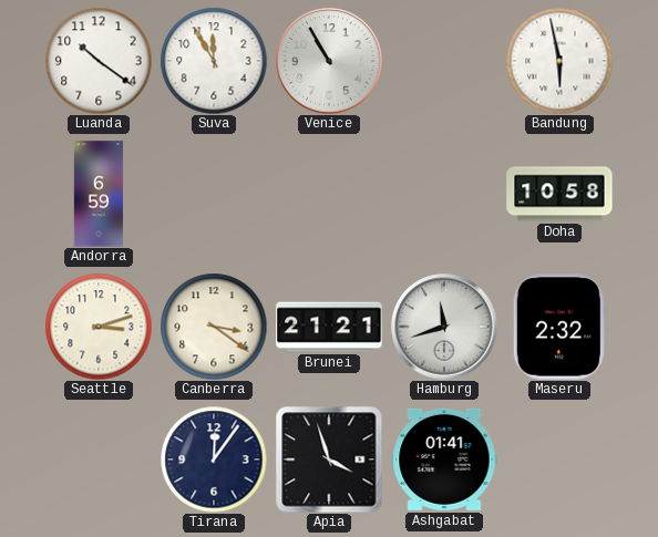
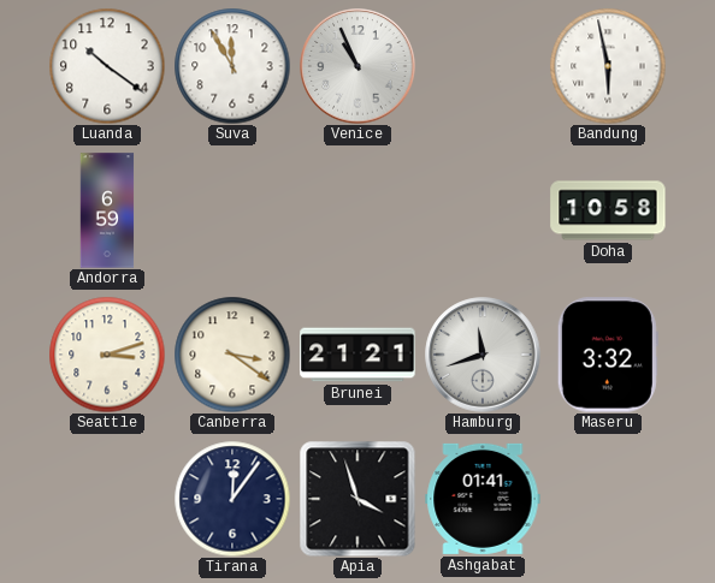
Venice: 10:55 -> 10:56
Maseru: 2:32 -> 3:32
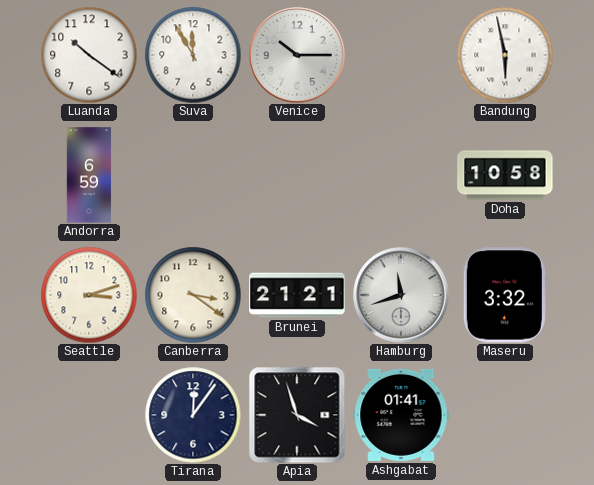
Venice: 10:56 -> 10:15
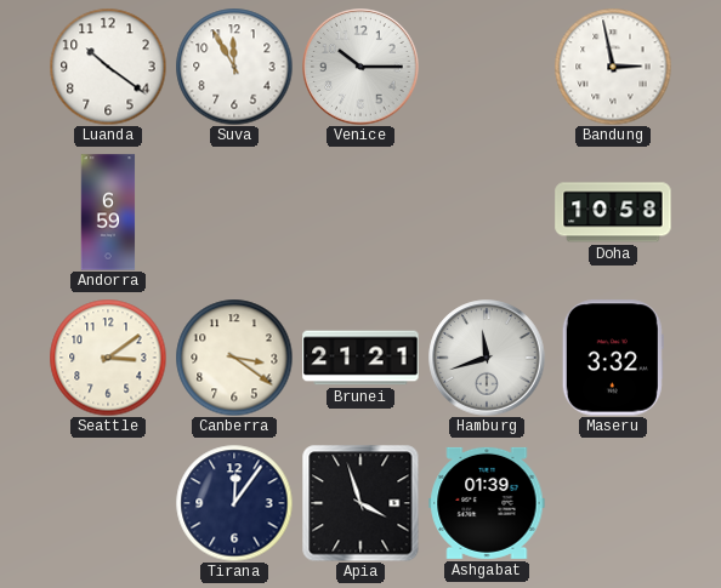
Bandung: 5:58 -> 2:58
Seattle: 3:12 -> 3:09
Ashgabat: 01:41 -> 01:39
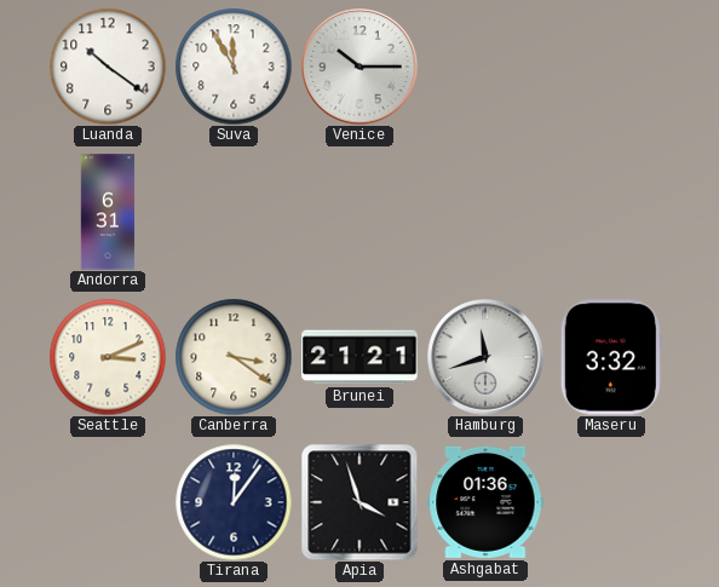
Bandung: 2:58 -> none
Andorra: 6:59 -> 6:31
Doha: 10:58 -> none
Seattle: 3:09 -> 3:11
Ashgabat: 01:39 -> 01:36
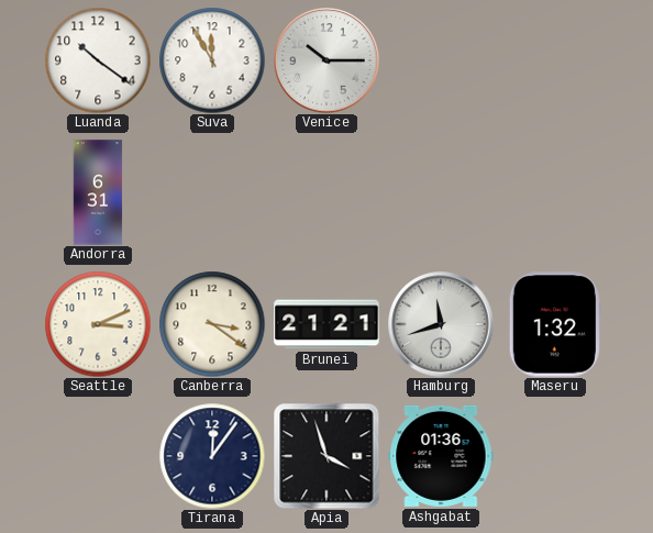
Maseru: 3:32 -> 1:32
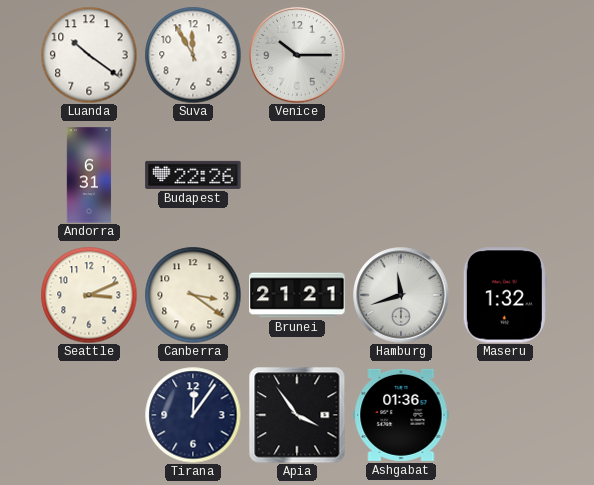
Budapest: none -> 22:26
Apia: 3:57 -> 3:54
